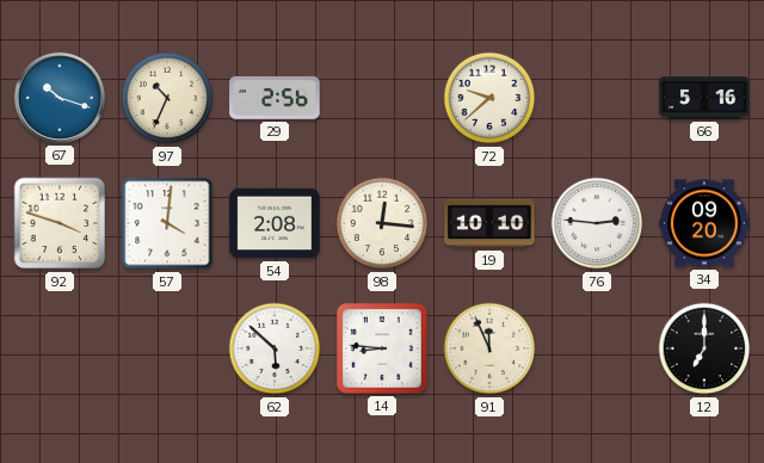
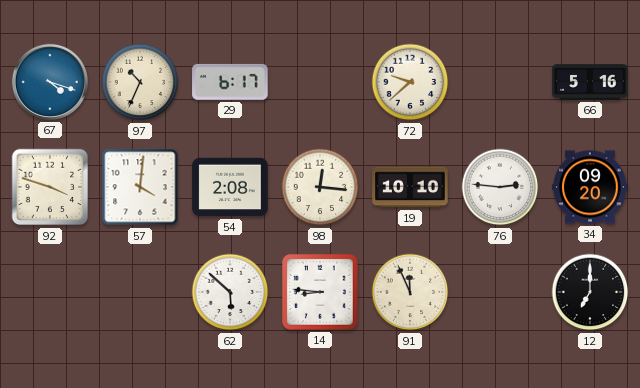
67: 10:18 -> 4:18
29: 2:56 -> 6:17
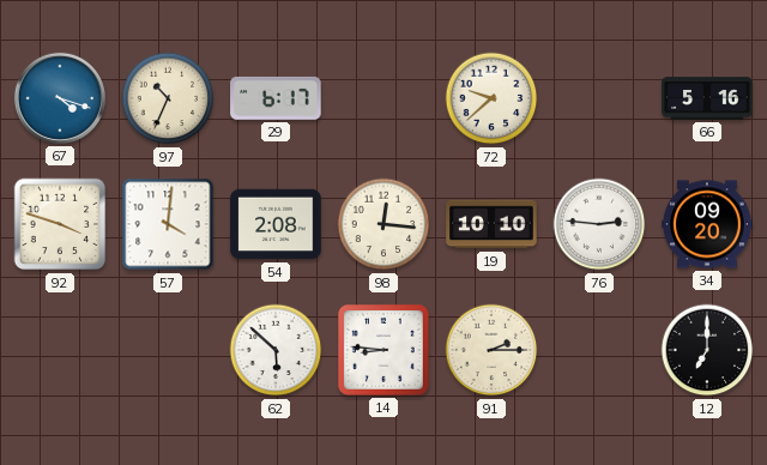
91: 11:56 -> 2:15
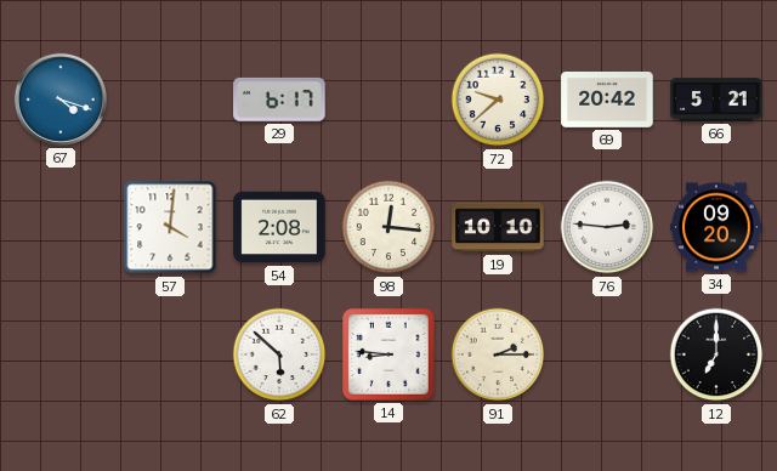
97: 10:34 -> none
69: none -> 20:42
66: 5:16 -> 5:21
92: 3:48 -> none
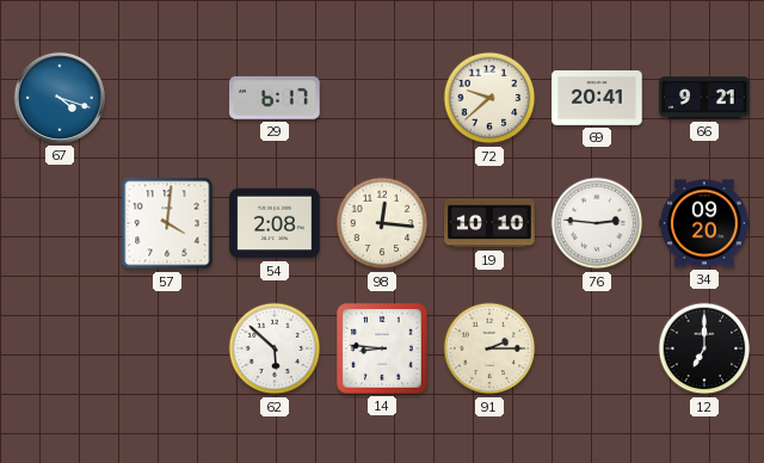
69: 20:42 -> 20:41
66: 5:21 -> 9:21
